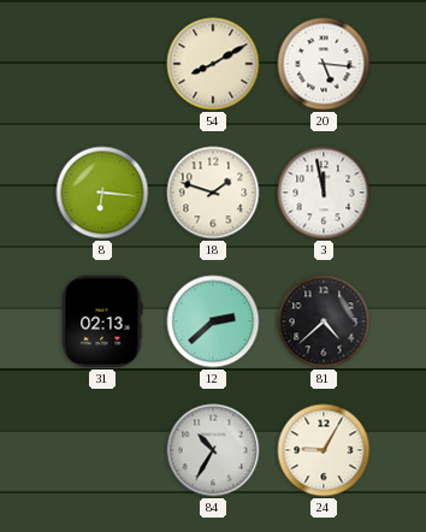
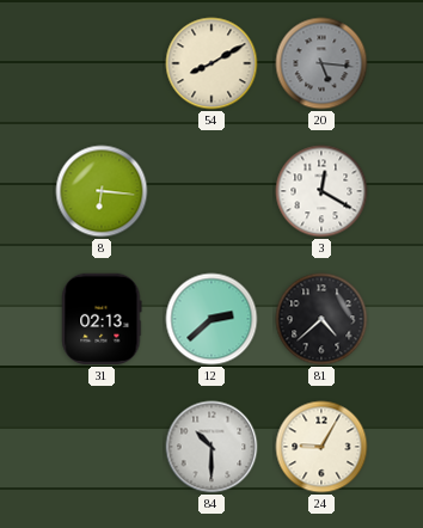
20 dial: white -> grey
18: 1:48 -> none
3: 11:58 -> 12:20
84: 10:35 -> 10:30
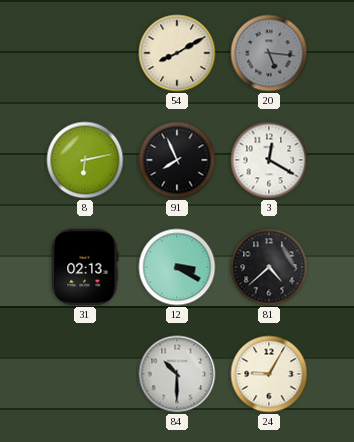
8: 6:16 -> 6:13
91: none -> 7:56
12: 2:38 -> 3:20
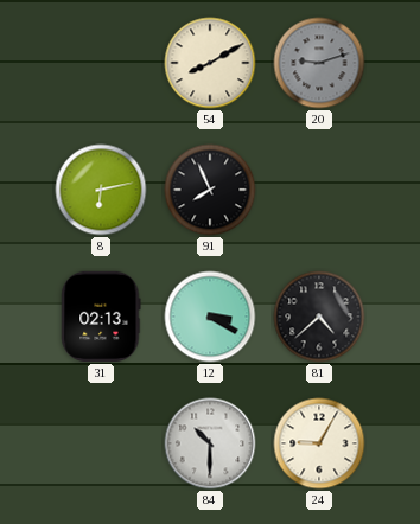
20: 5:16 -> 9:12
3: 12:20 -> none
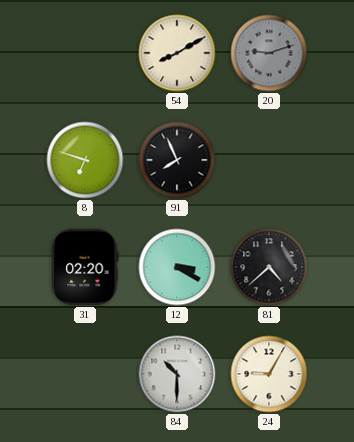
8: 6:13 -> 6:48
31: 02:13 -> 02:20
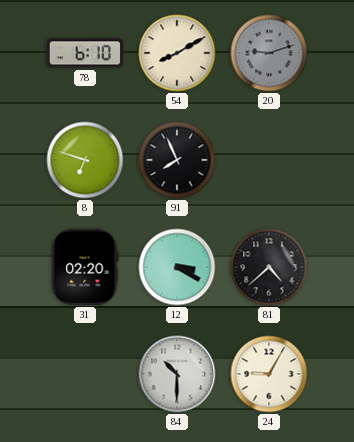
78: none -> 6:10
